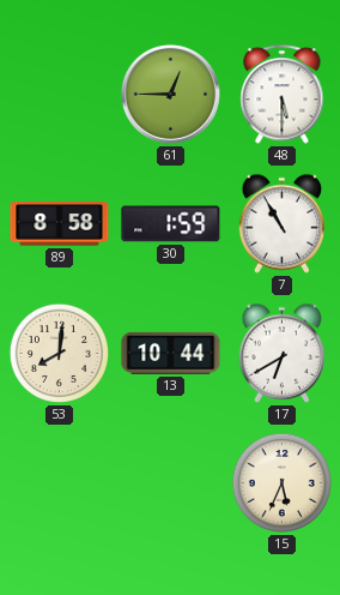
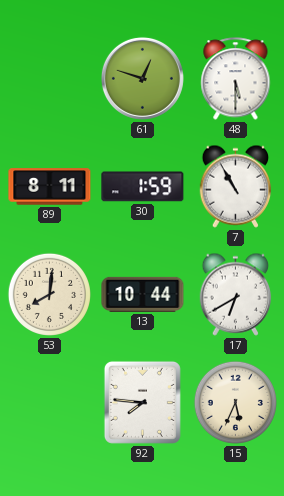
61: 12:45 -> 12:48
89: 8:58 -> 8:11
92: none -> 7:46
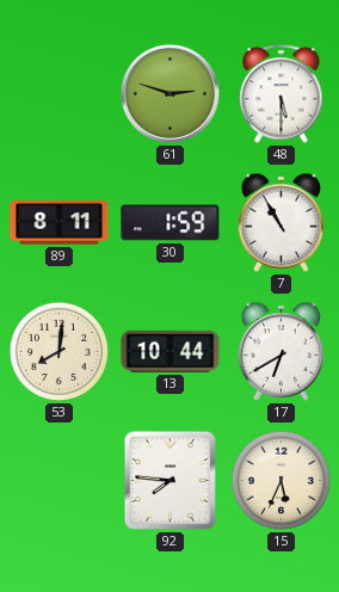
61: 12:48 -> 2:48
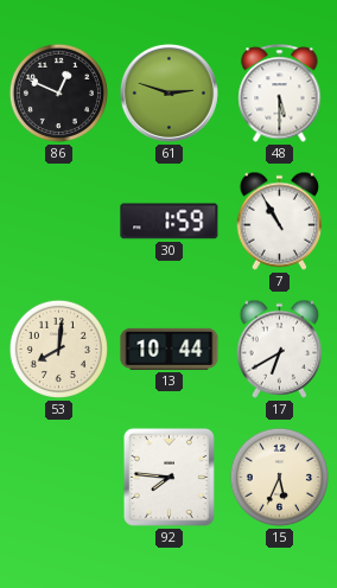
86: none -> 12:49
89: 8:11 -> none
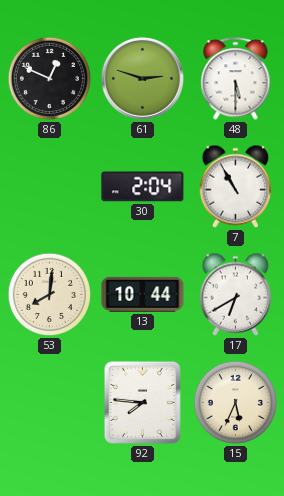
30: 1:59 -> 2:04
